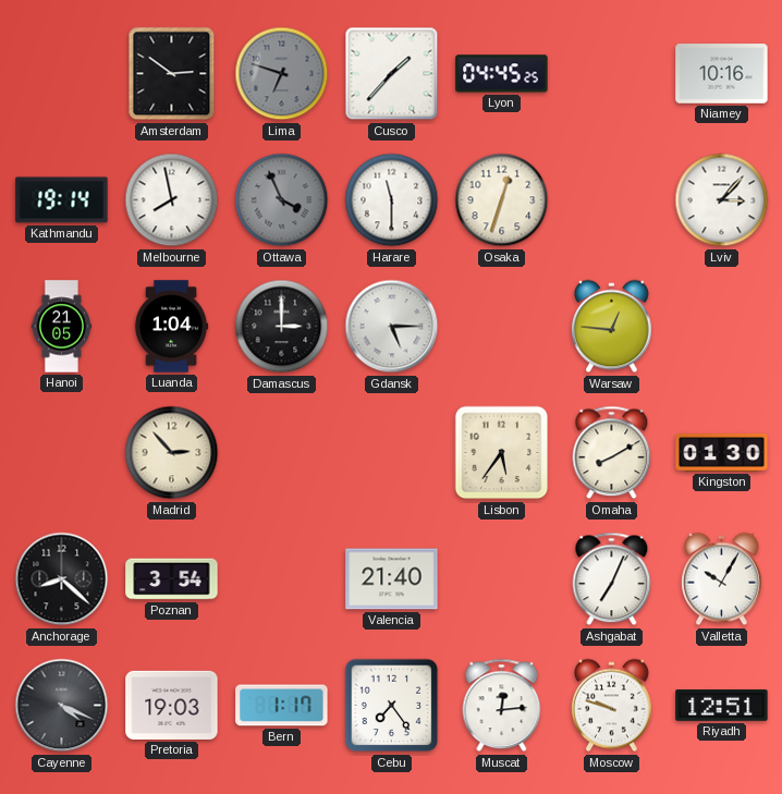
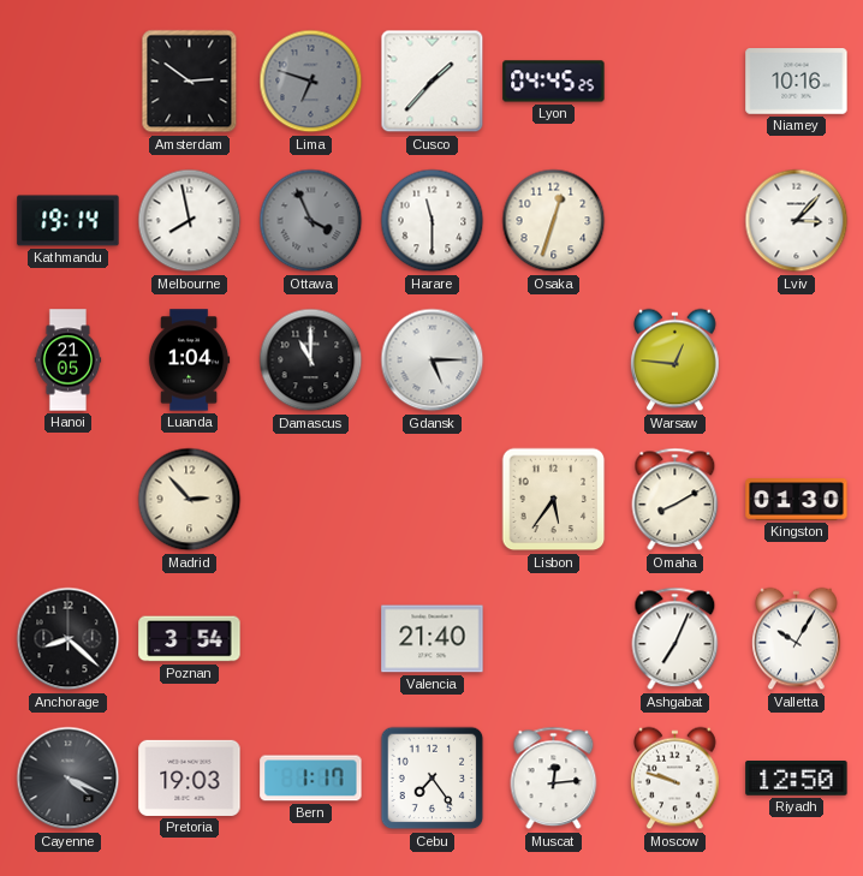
Damascus: 3:00 -> 11:00
Riyadh: 12:51 -> 12:50
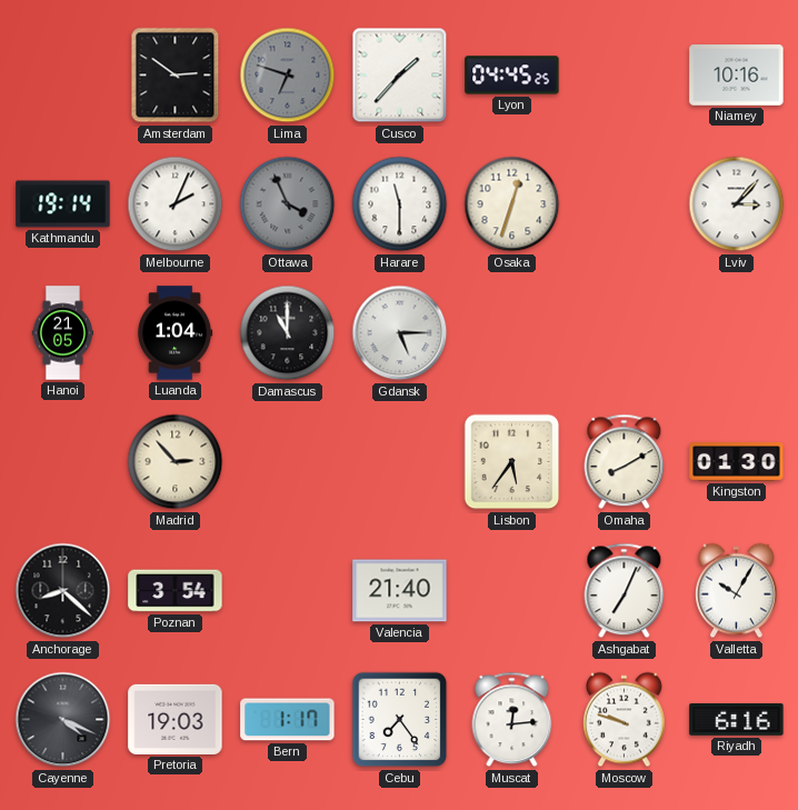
Melbourne: 7:58 -> 2:04
Warsaw: 12:46 -> none
Riyadh: 12:50 -> 6:16
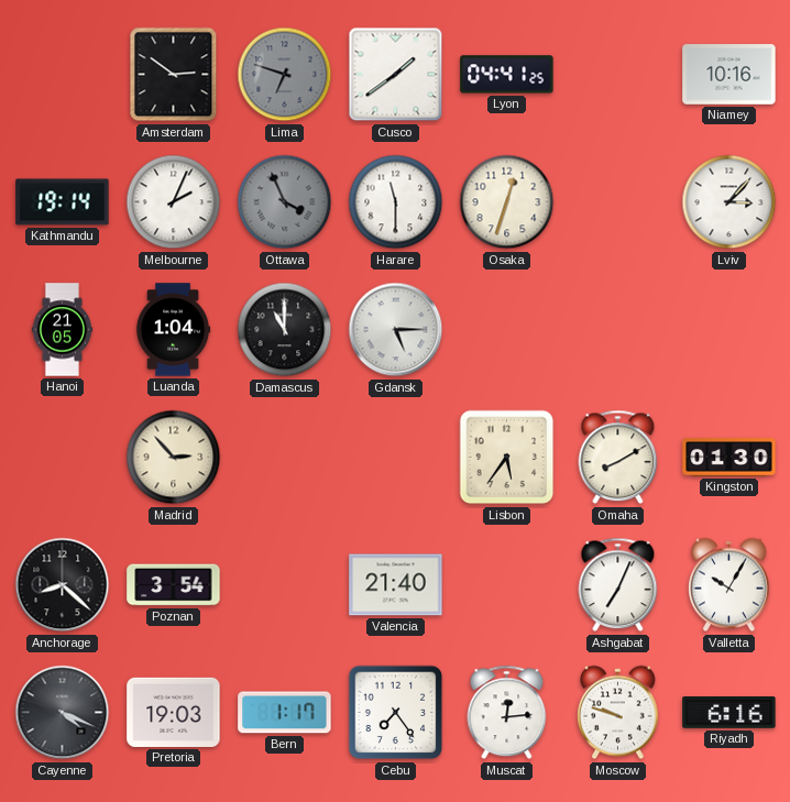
Cusco: 1:37 -> 1:39
Lyon: 04:45 -> 04:41
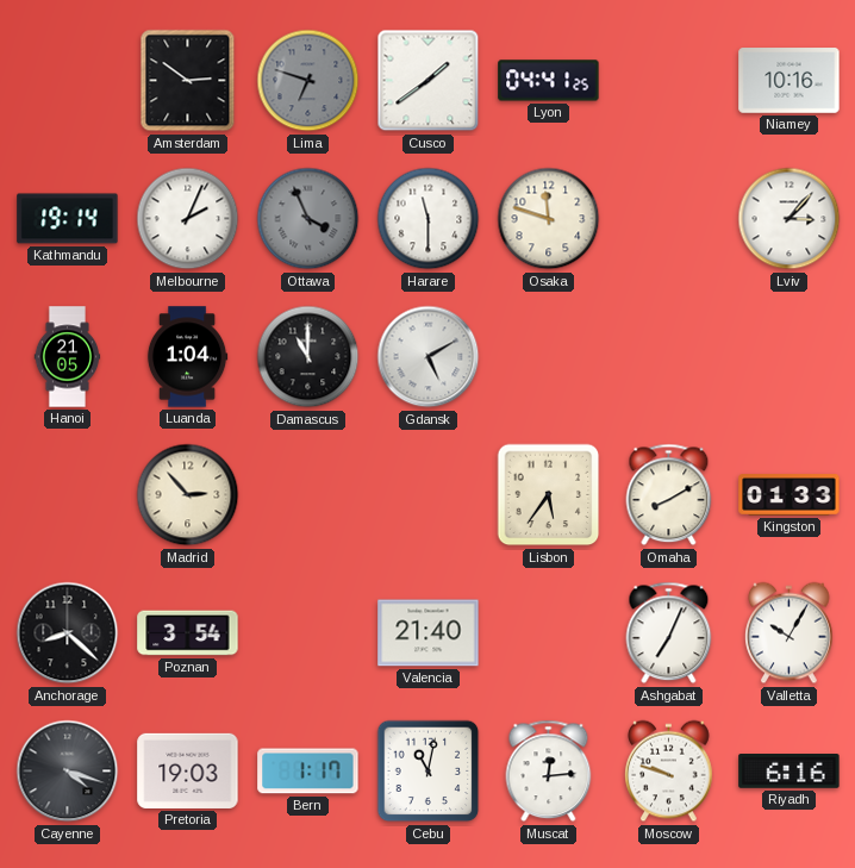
Osaka: 12:33 -> 11:48
Gdansk: 5:15 -> 5:10
Kingston: 01:30 -> 01:33
Cayenne: 4:19 -> 4:18
Cebu: 7:24 -> 11:02
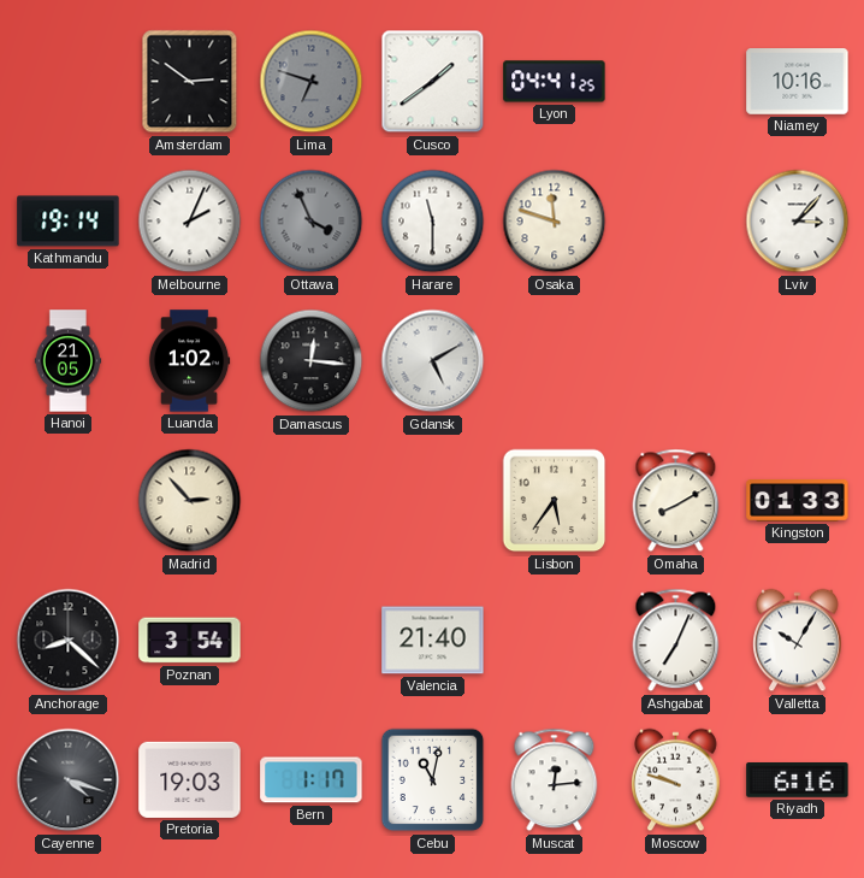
Luanda: 1:04 -> 1:02
Damascus: 11:00 -> 12:16
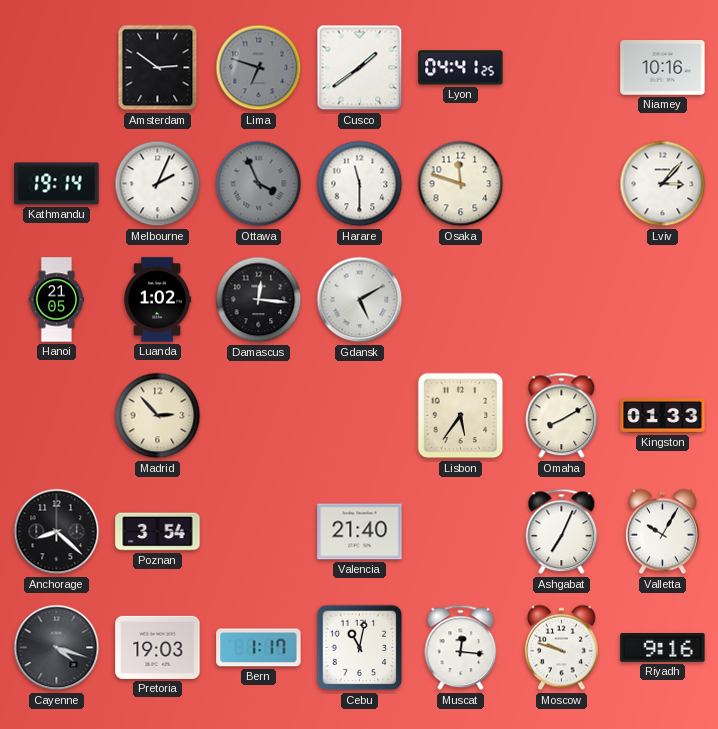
Muscat: 12:14 -> 12:16
Riyadh: 6:16 -> 9:16
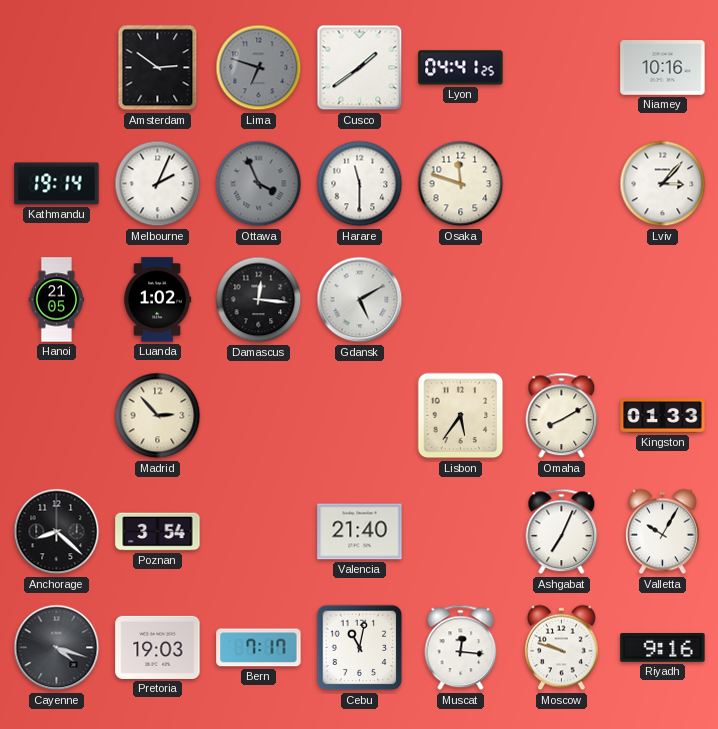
Bern: 1:17 -> 7:17
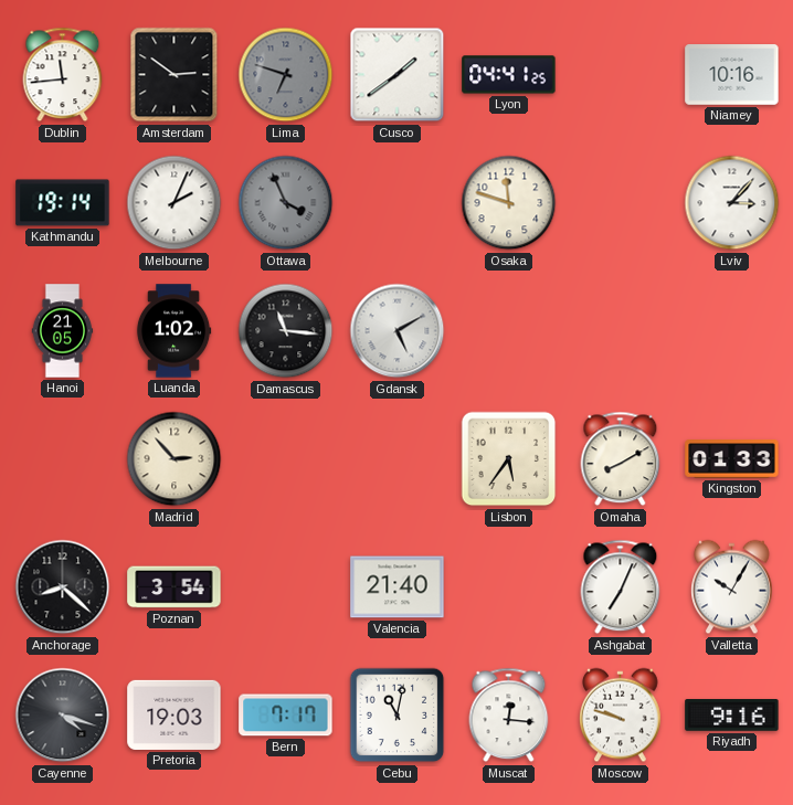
Dublin: none -> 11:44
Harare: 11:30 -> none
Damascus: 12:16 -> 11:16
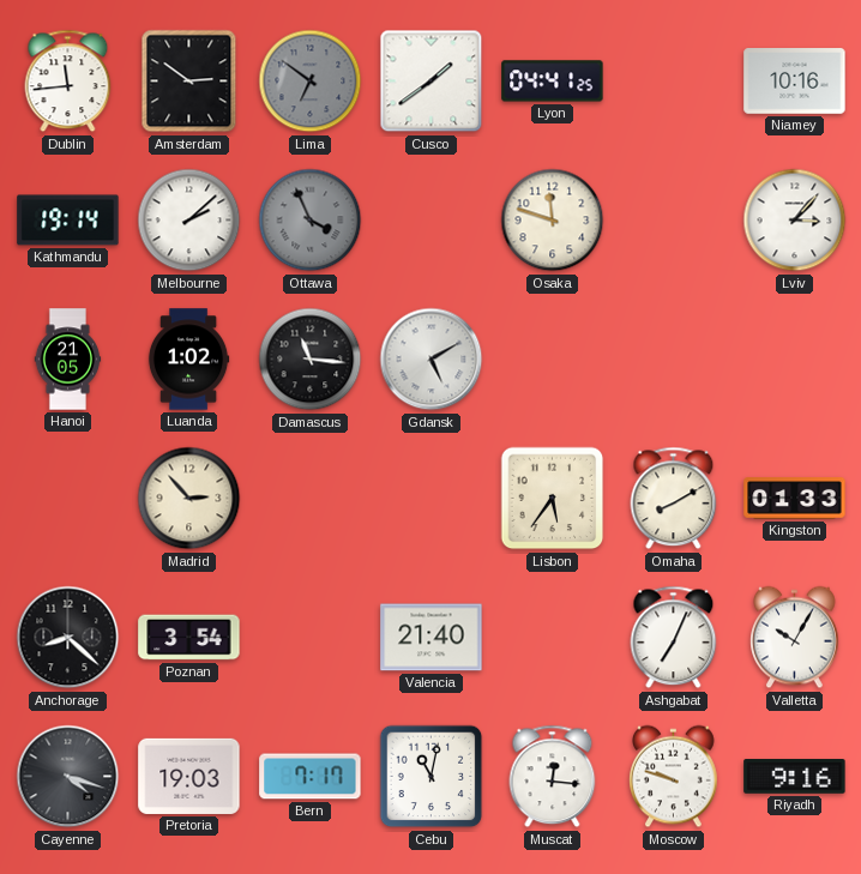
Lima: 6:48 -> 6:51
Melbourne: 2:04 -> 2:08
